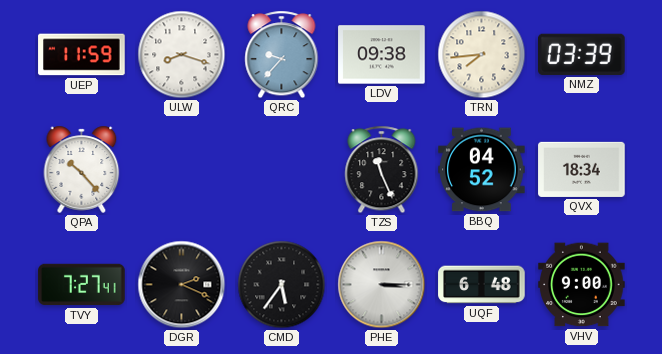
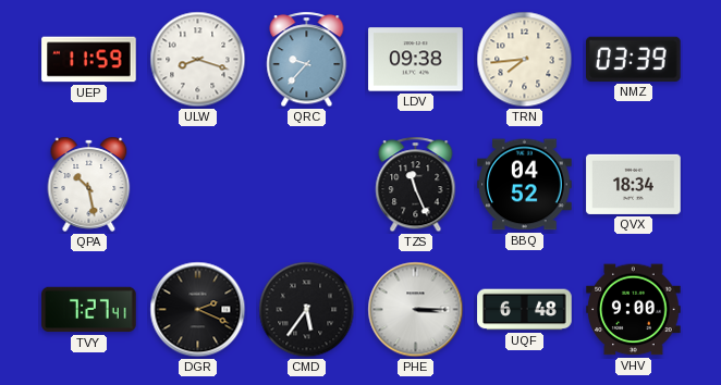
QPA: 10:23 -> 10:28
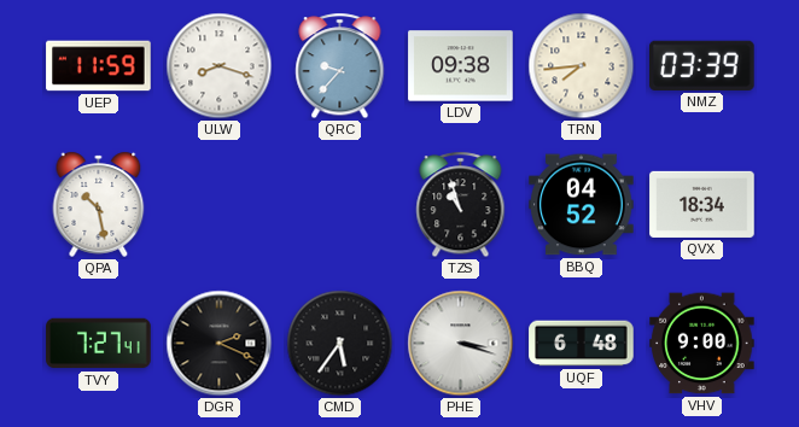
TZS: 11:26 -> 10:57
PHE: 3:15 -> 3:18
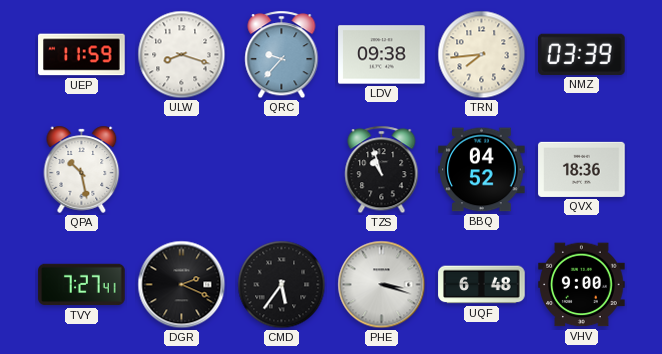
QVX: 18:34 -> 18:36
